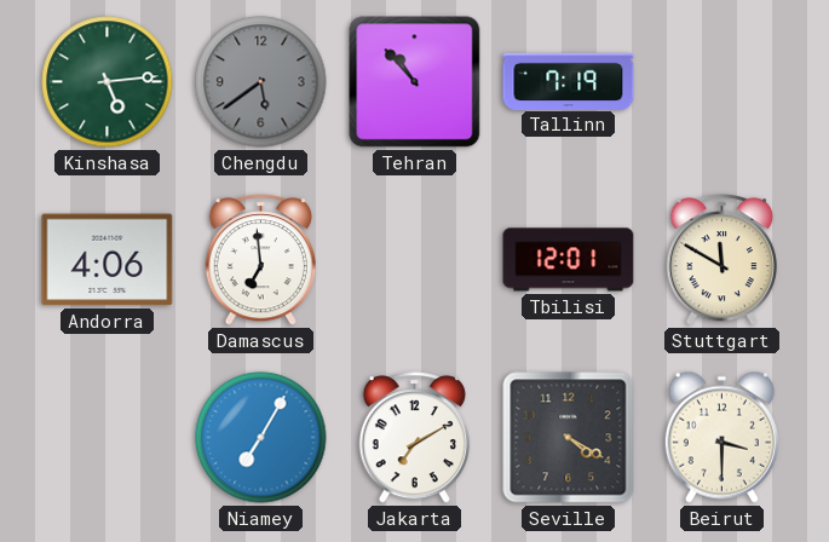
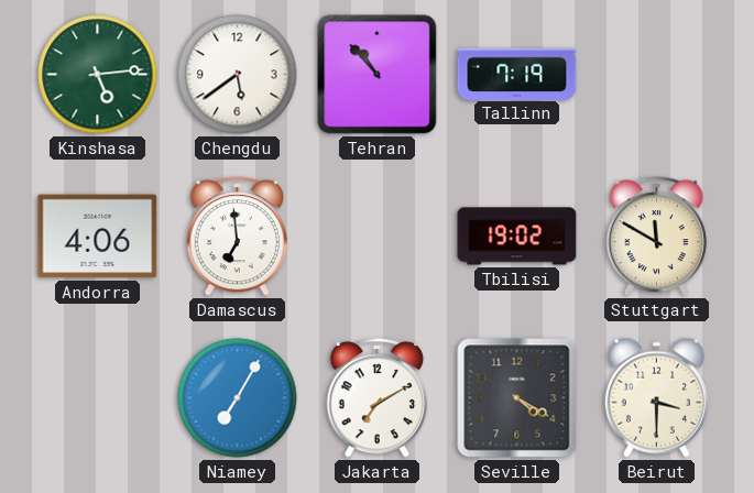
Chengdu dial: grey -> white
Tbilisi: 12:01 -> 19:02
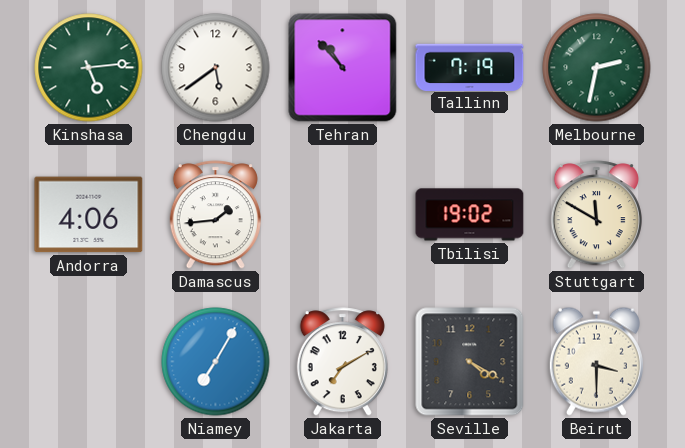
Melbourne: none -> 2:32
Damascus: 6:59 -> 1:44
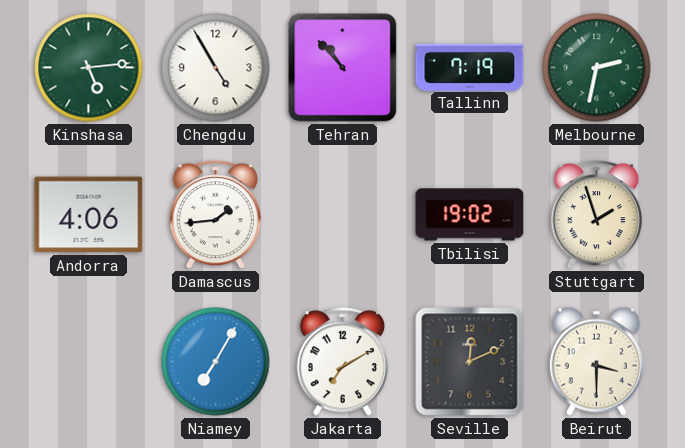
Chengdu: 5:39 -> 4:55
Stuttgart: 11:50 -> 1:57
Seville: 4:20 -> 12:11
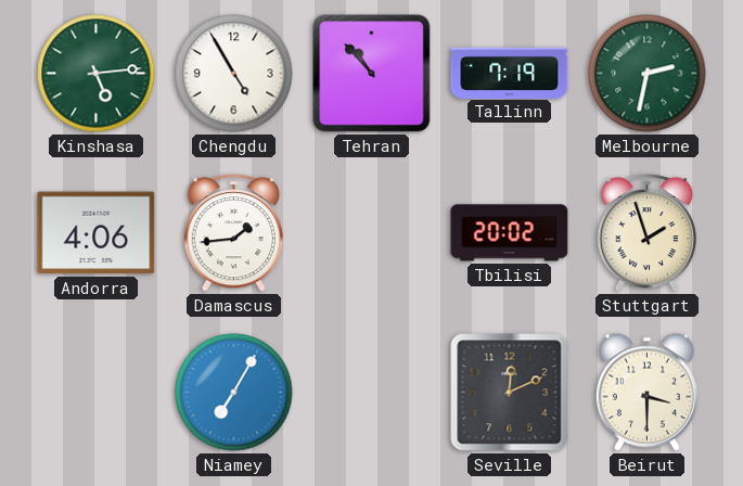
Tbilisi: 19:02 -> 20:02
Jakarta: 7:10 -> none
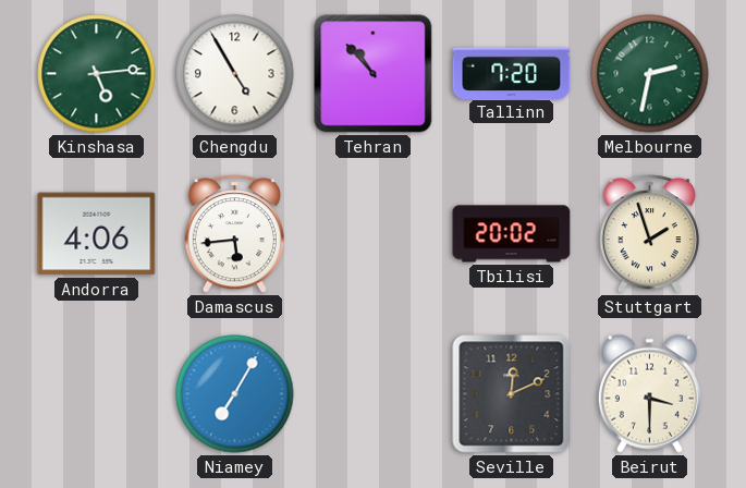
Tallinn: 7:19 -> 7:20
Damascus: 1:44 -> 5:44
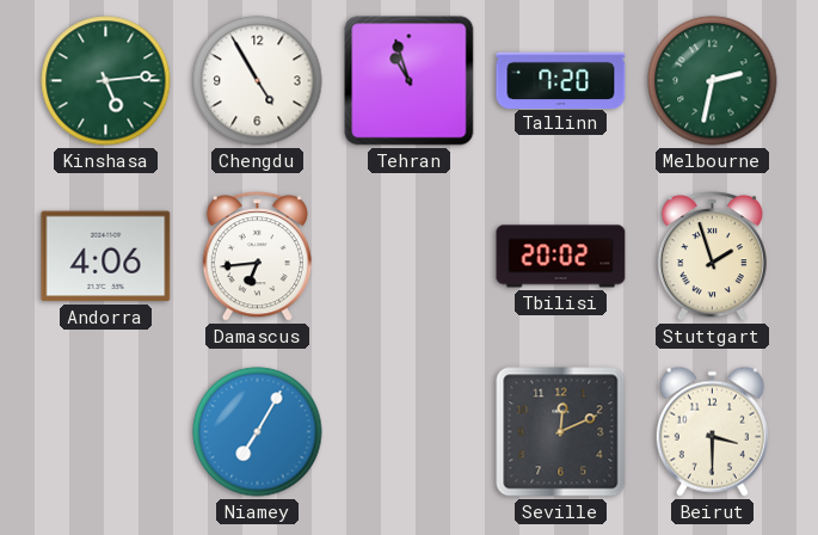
Tehran: 10:53 -> 10:57
Damascus: 5:44 -> 6:44
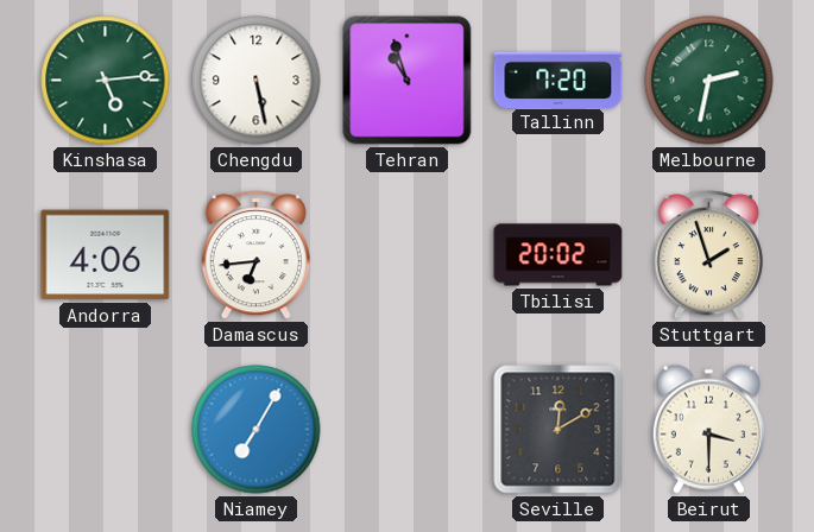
Chengdu: 4:55 -> 5:28
Seville: 12:11 -> 12:10
